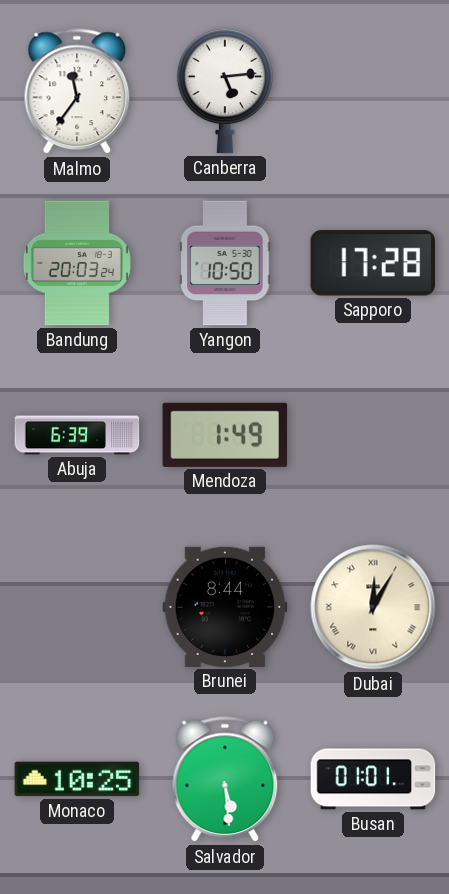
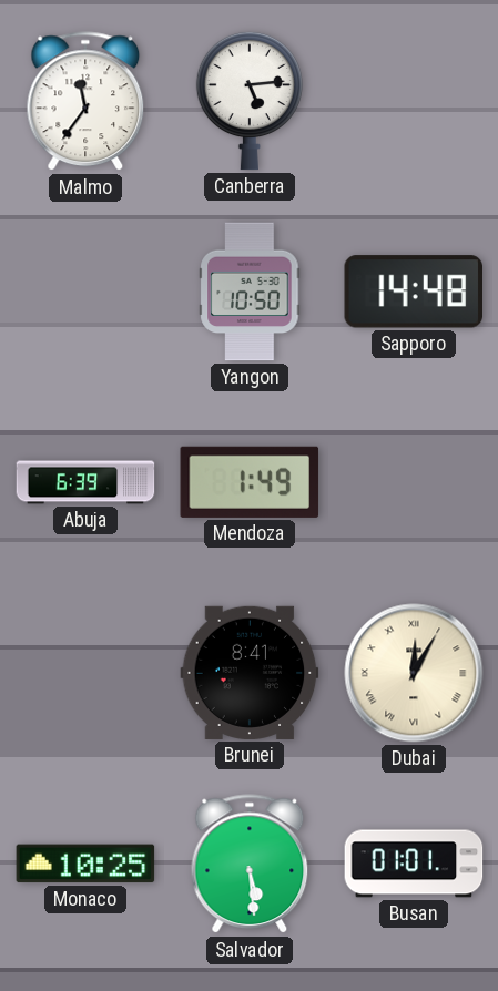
Bandung: 20:03 -> none
Sapporo: 17:28 -> 14:48
Brunei: 8:44 -> 8:41
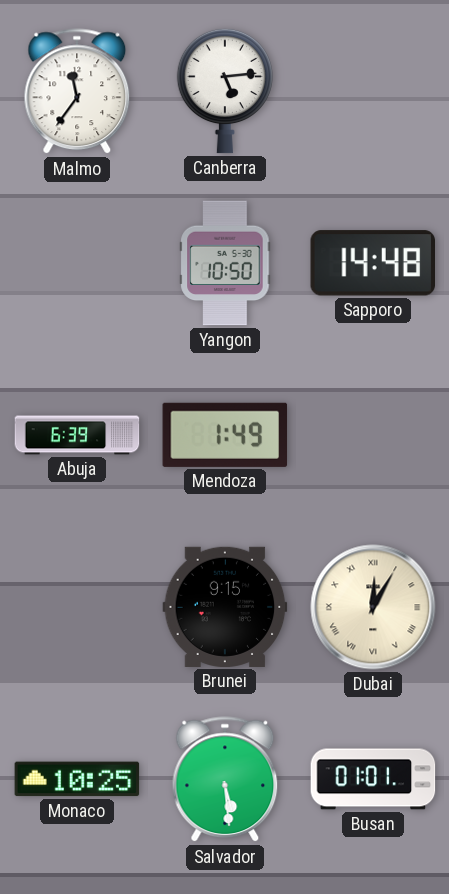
Brunei: 8:41 -> 9:15
